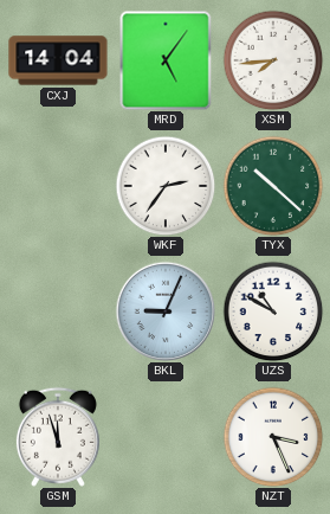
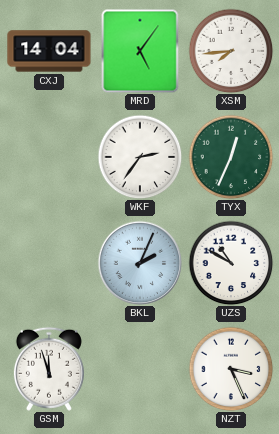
TYX: 10:22 -> 12:34
BKL: 9:04 -> 2:04
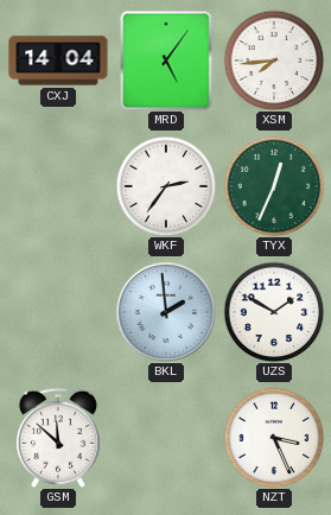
BKL: 2:04 -> 1:59
UZS: 10:50 -> 1:50
GSM: 11:57 -> 11:52
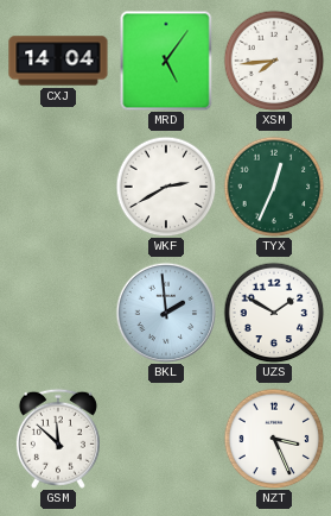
WKF: 2:36 -> 2:40
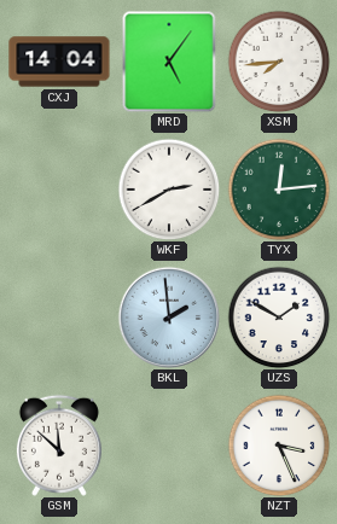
TYX: 12:34 -> 12:14
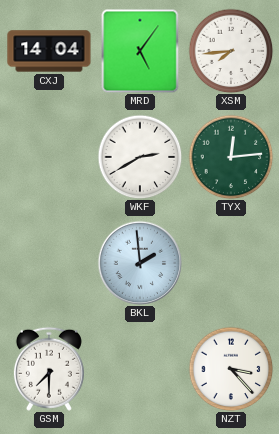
UZS: 1:50 -> none
GSM: 11:52 -> 7:30
NZT: 3:26 -> 3:23
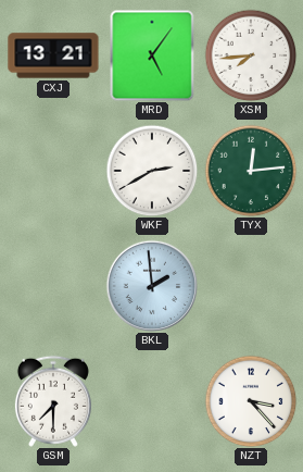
CXJ: 14:04 -> 13:21
